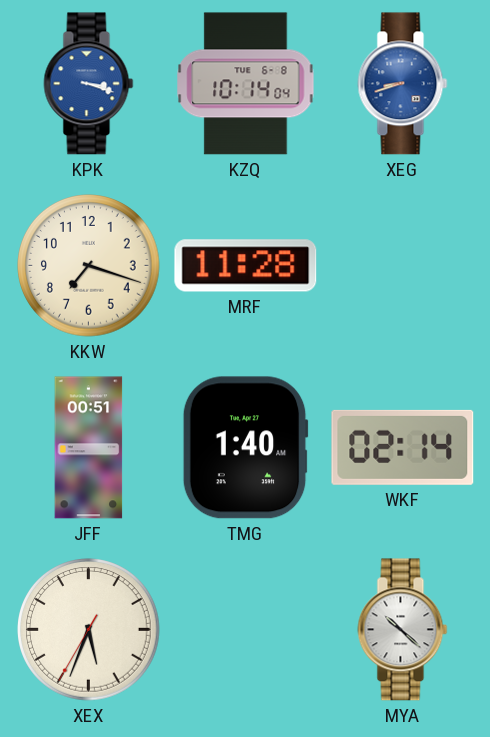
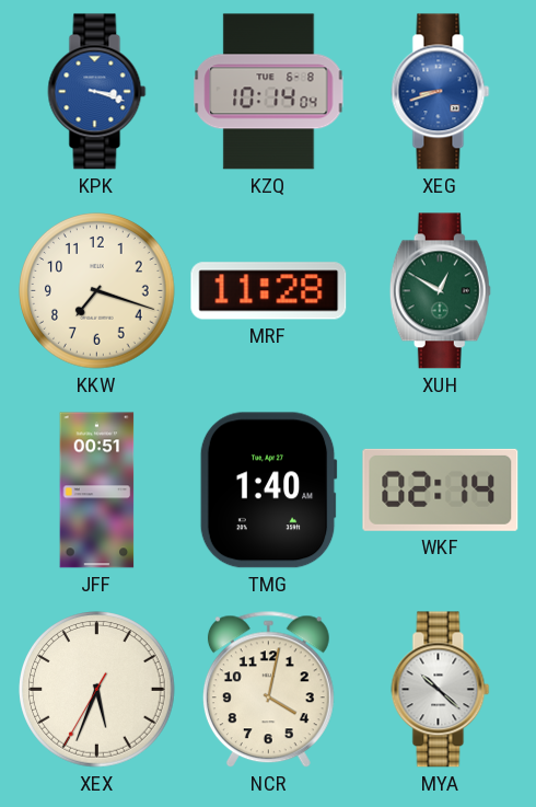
XUH: none -> 12:50
NCR: none -> 4:02
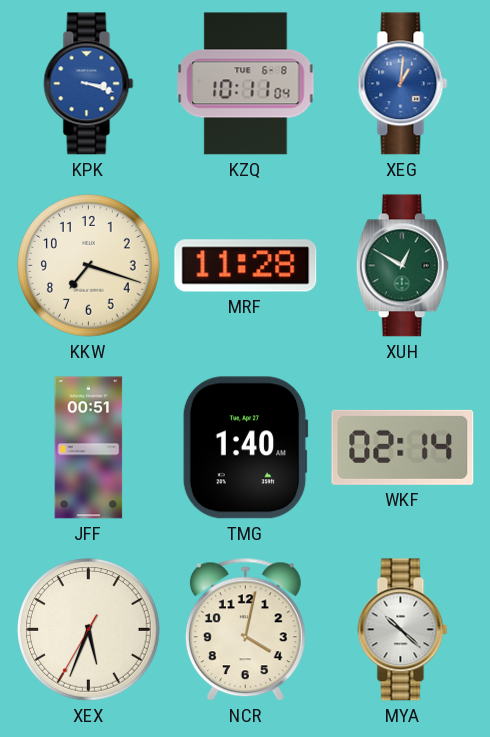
KZQ: 10:14 -> 10:11
XEG: 8:42 -> 1:01
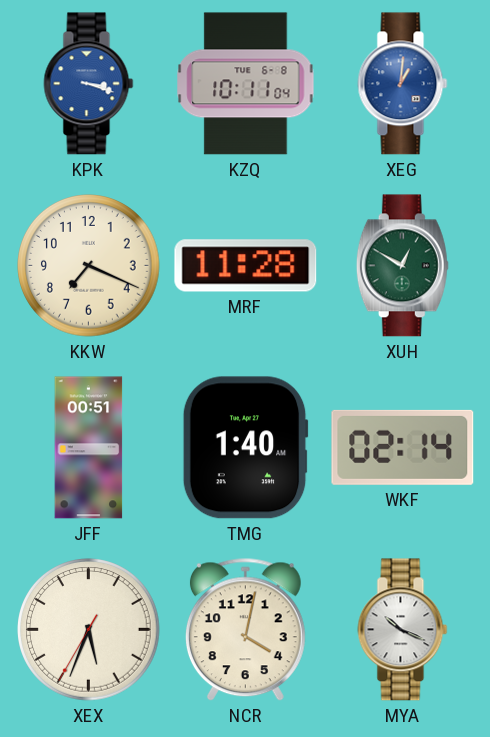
KKW: 7:18 -> 7:19
MYA: 10:22 -> 10:19
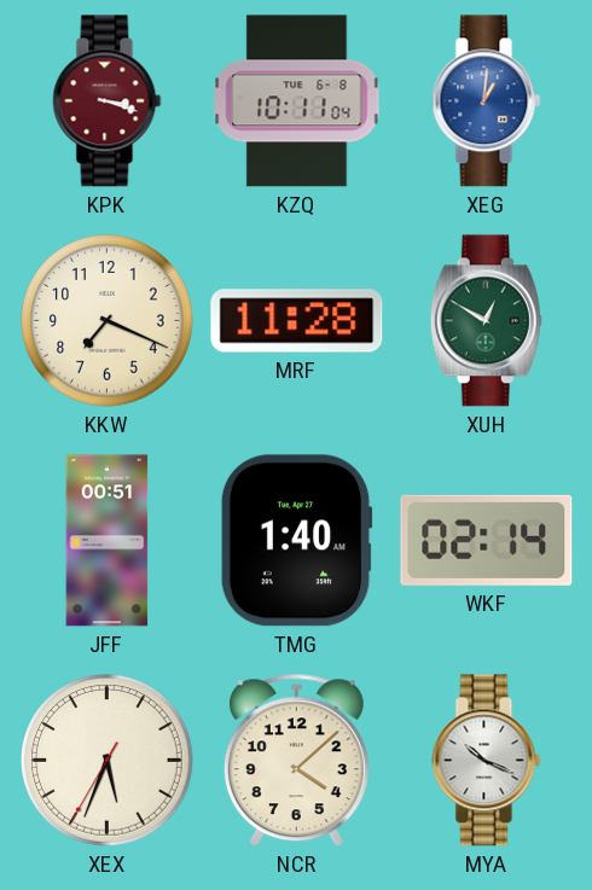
KPK dial: blue -> burgundy
NCR: 4:02 -> 4:08
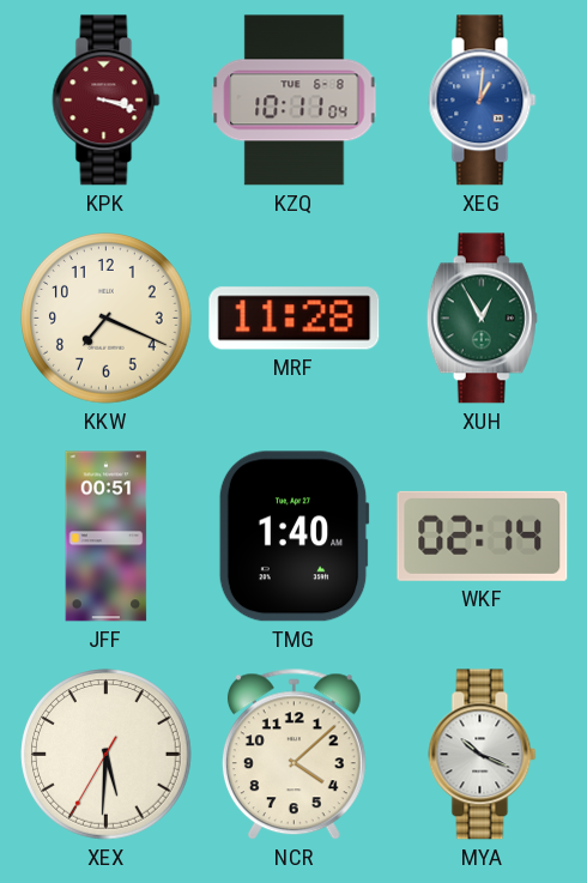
XUH: 12:50 -> 12:55
XEX: 5:33 -> 5:30
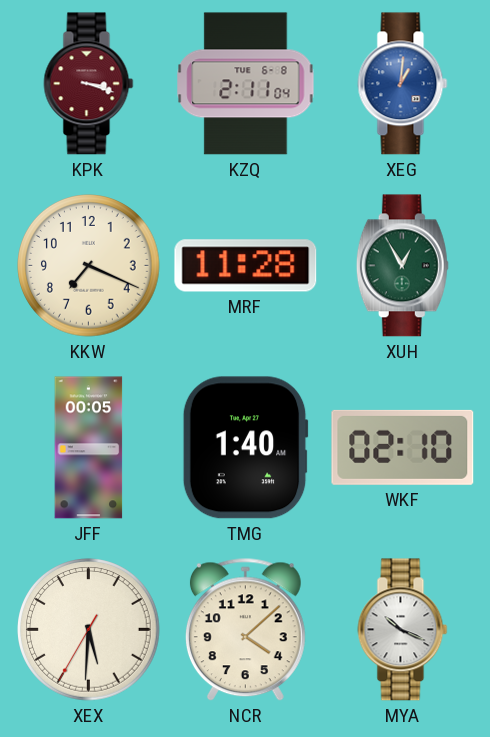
KZQ: 10:11 -> 2:11
JFF: 00:51 -> 00:05
WKF: 02:14 -> 02:10
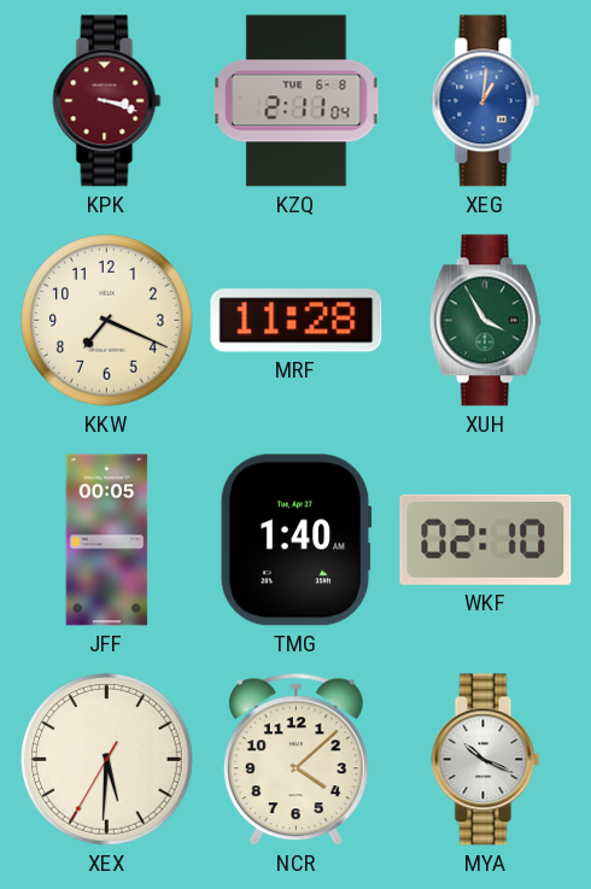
XUH: 12:55 -> 3:55
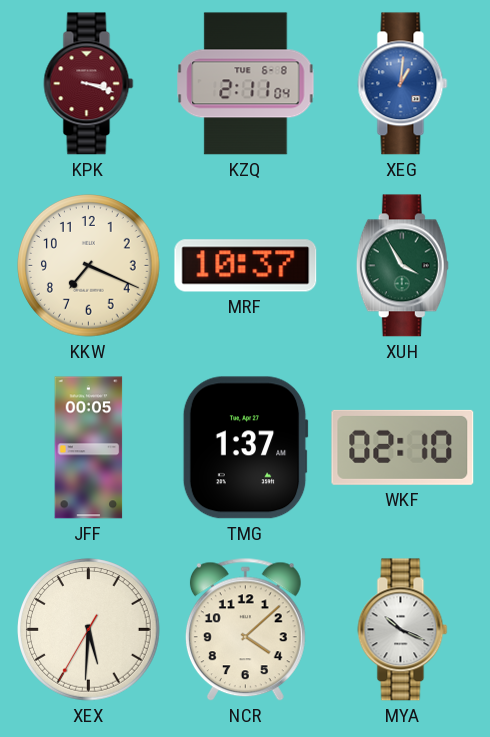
MRF: 11:28 -> 10:37
TMG: 1:40 -> 1:37
